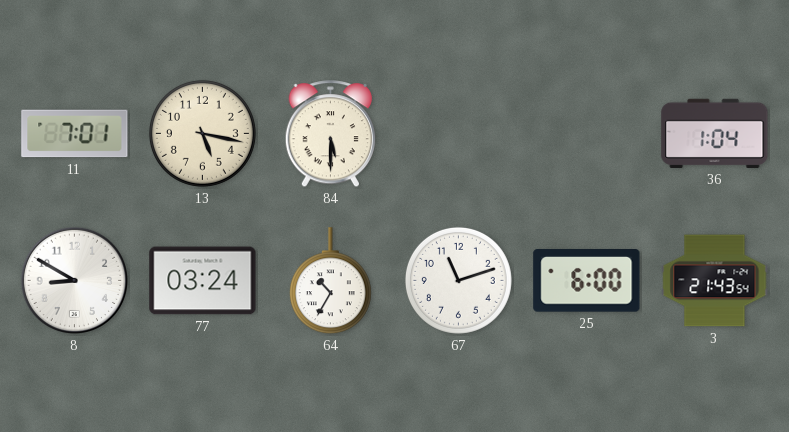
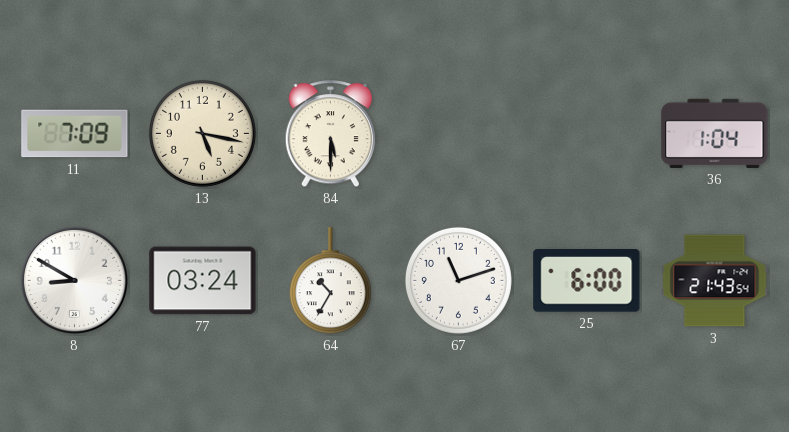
11: 7:01 -> 7:09
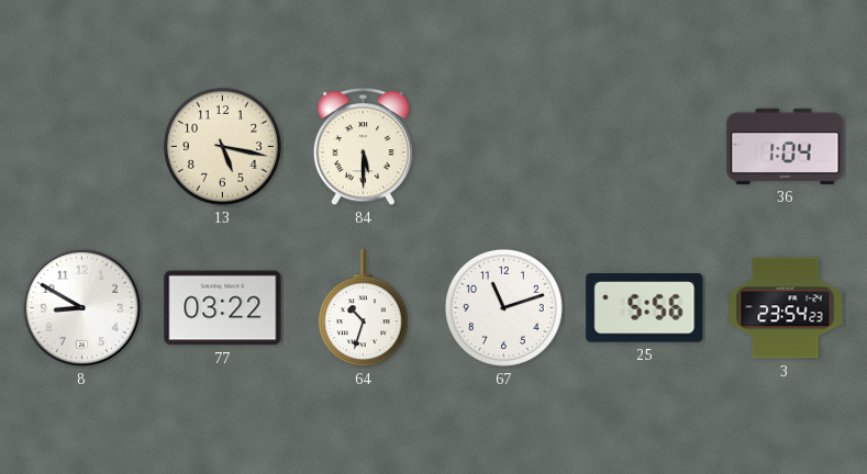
11: 7:09 -> none
77: 03:24 -> 03:22
64: 10:35 -> 10:33
25: 6:00 -> 5:56
3: 21:43 -> 23:54
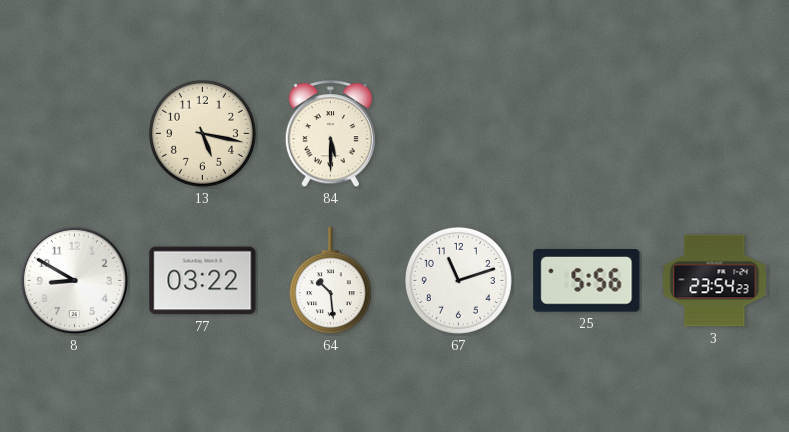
36: 1:04 -> none
64: 10:33 -> 10:29
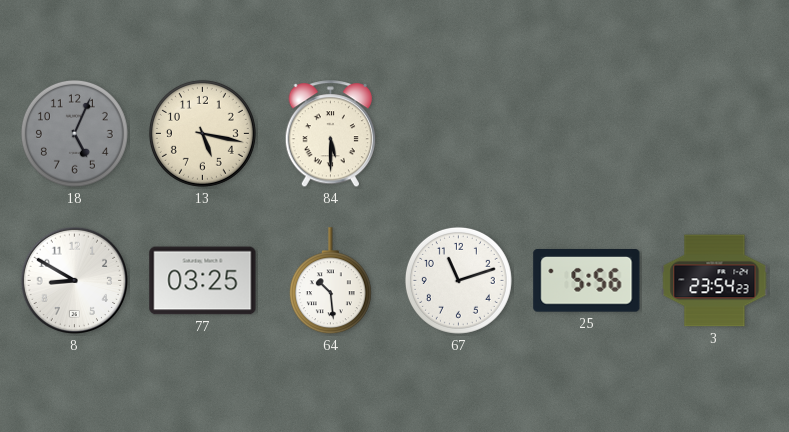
18: none -> 5:04
77: 03:22 -> 03:25
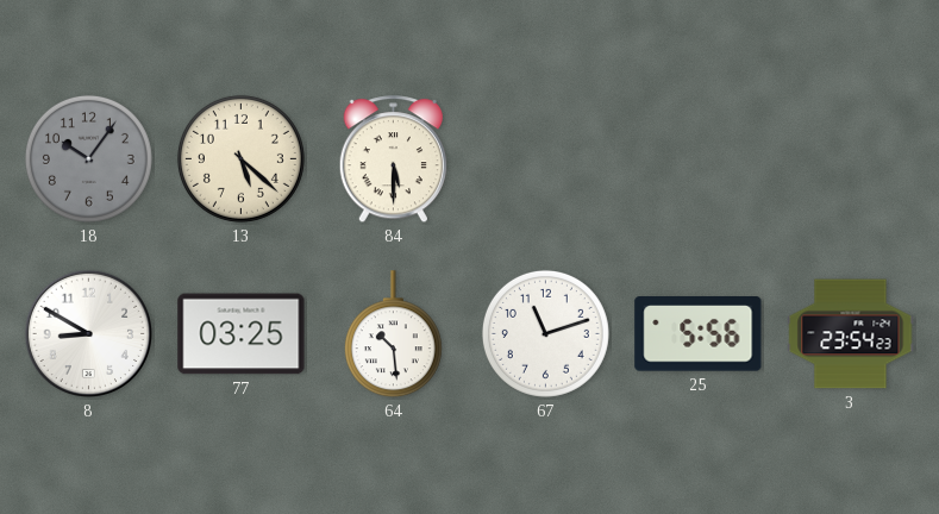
18: 5:04 -> 10:06
13: 5:17 -> 5:22
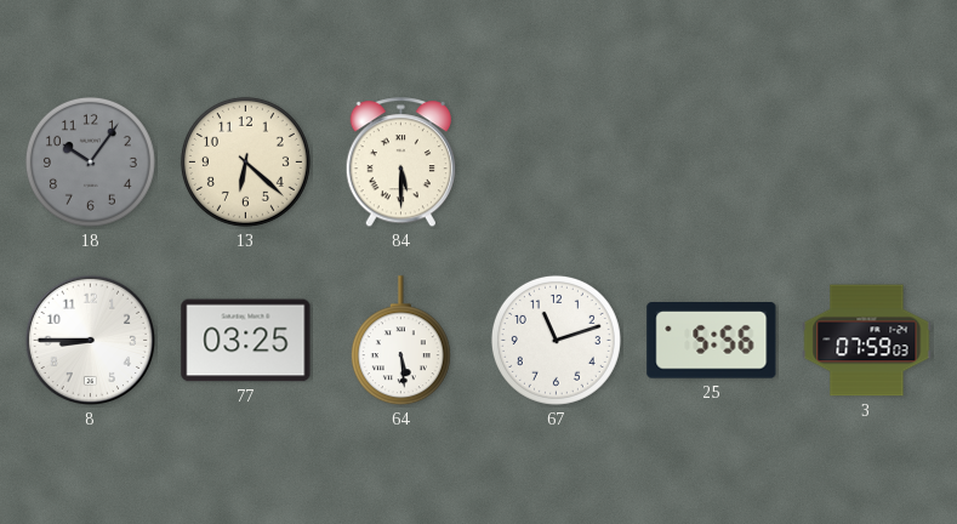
13: 5:22 -> 6:22
8: 8:50 -> 8:45
64: 10:29 -> 5:29
3: 23:54 -> 07:59
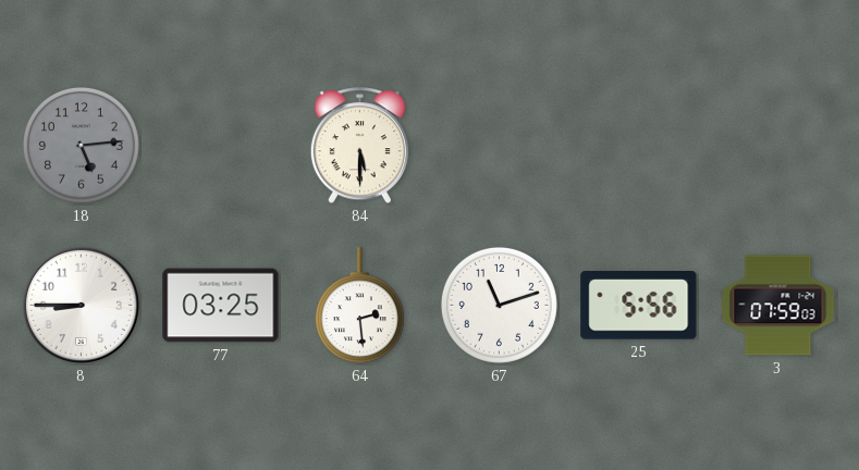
18: 10:06 -> 5:14
13: 6:22 -> none
64: 5:29 -> 2:29
